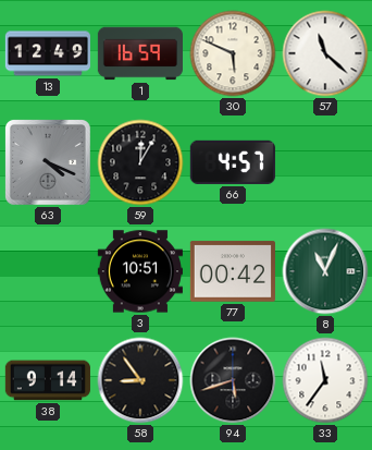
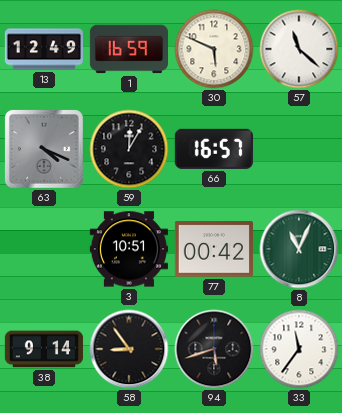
66: 4:57 -> 16:57
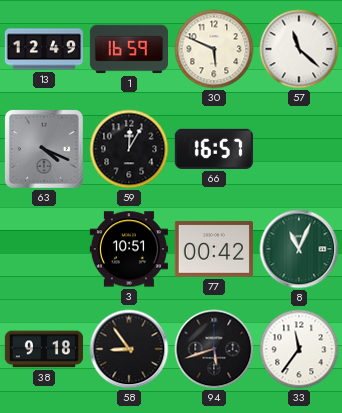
38: 9:14 -> 9:18
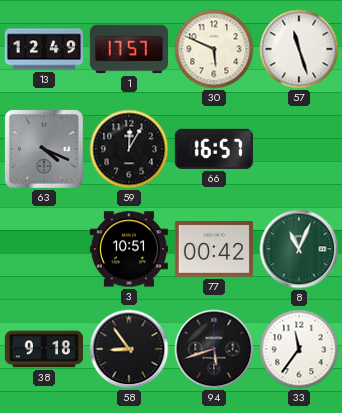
1: 16:59 -> 17:57
57: 11:22 -> 11:27
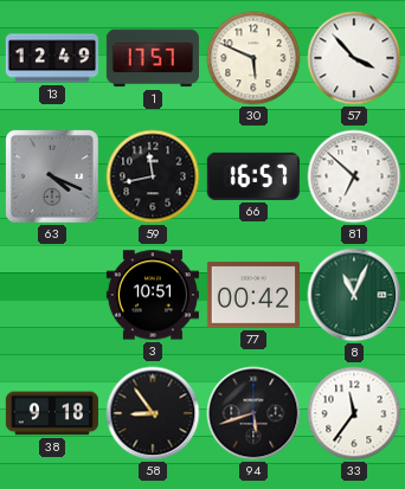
57: 11:27 -> 3:53
59: 12:05 -> 11:43
81: none -> 6:52
